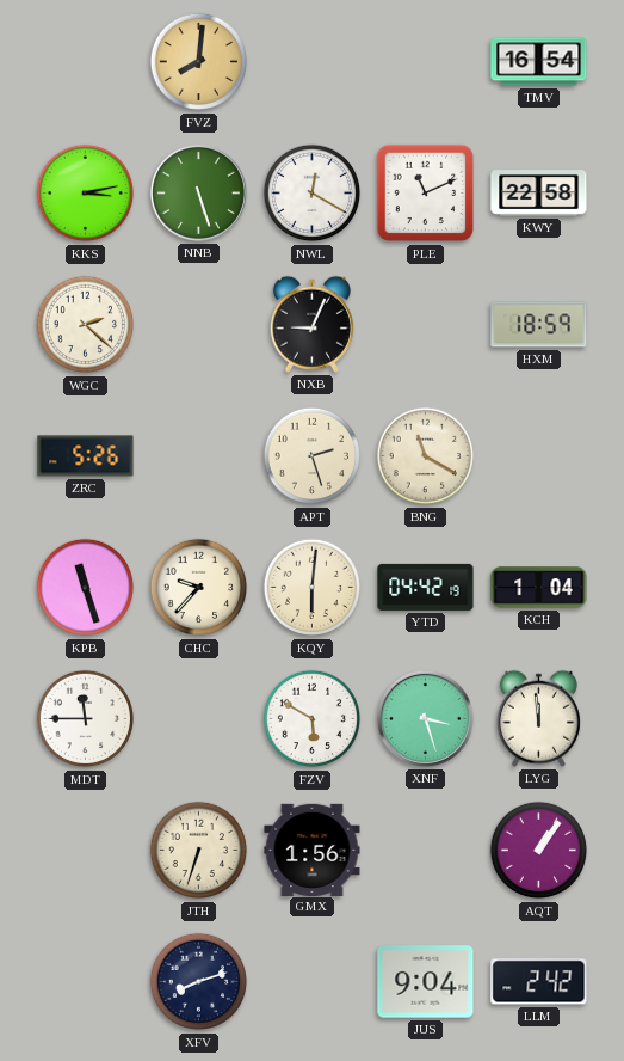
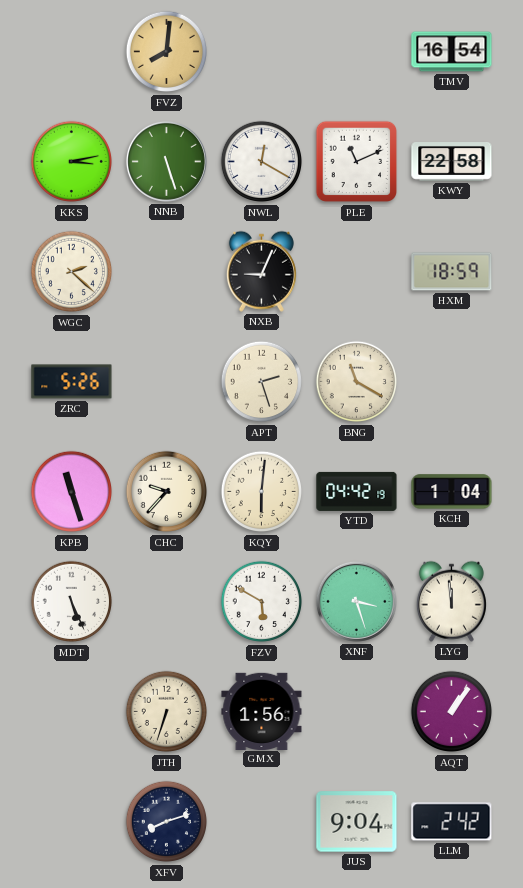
MDT: 11:45 -> 5:26
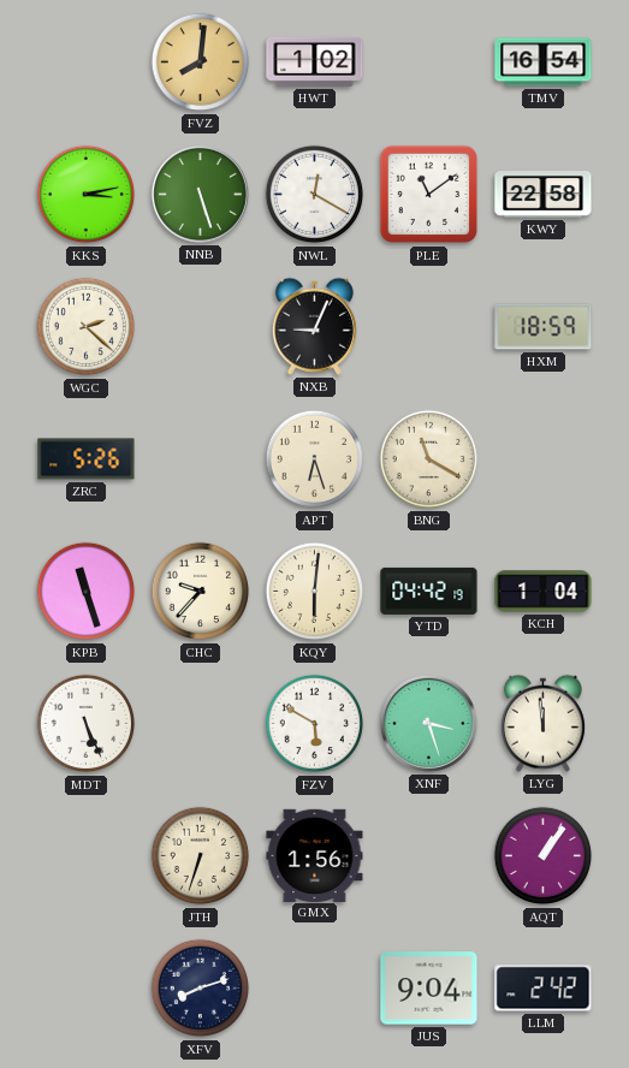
HWT: none -> 1:02
PLE: 11:11 -> 11:09
APT: 2:27 -> 6:27
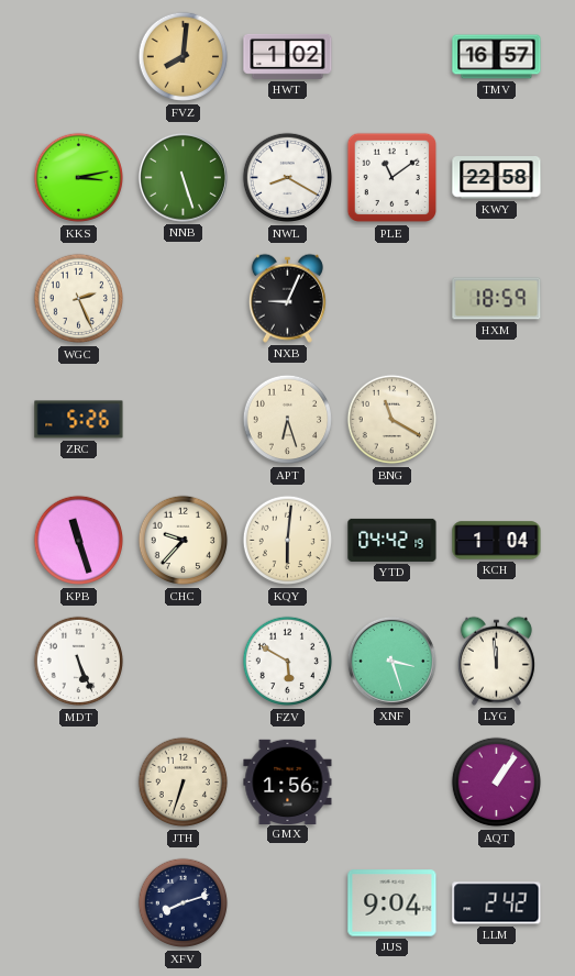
TMV: 16:54 -> 16:57
NWL: 12:20 -> 8:20
WGC: 2:22 -> 2:26
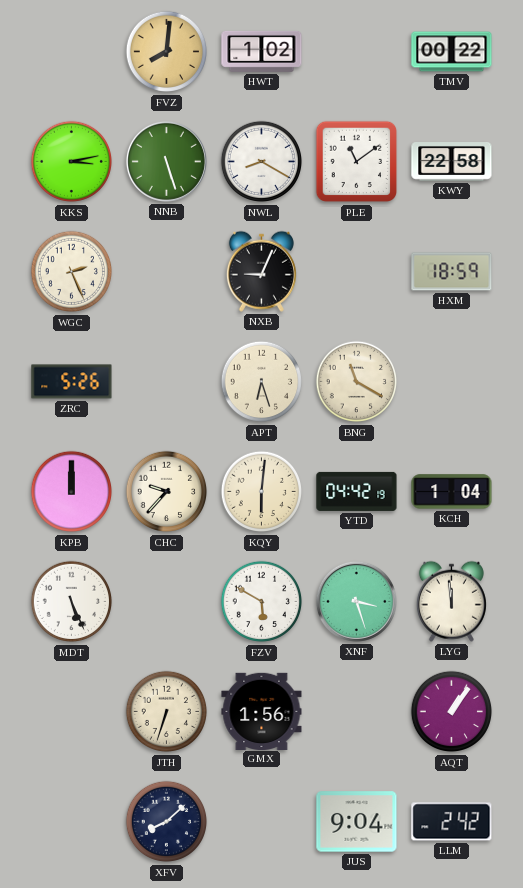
TMV: 16:57 -> 00:22
KPB: 11:27 -> 12:00
XFV: 8:12 -> 8:08
